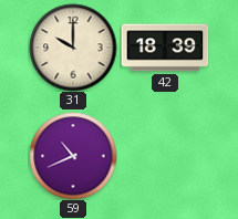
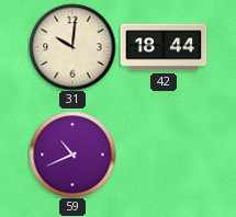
31: 10:00 -> 10:01
42: 18:39 -> 18:44
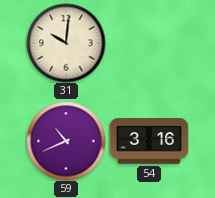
42: 18:44 -> none
54: none -> 3:16
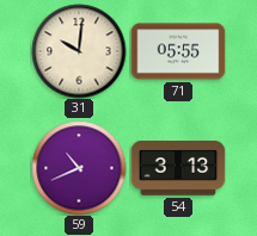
71: none -> 05:55
54: 3:16 -> 3:13
